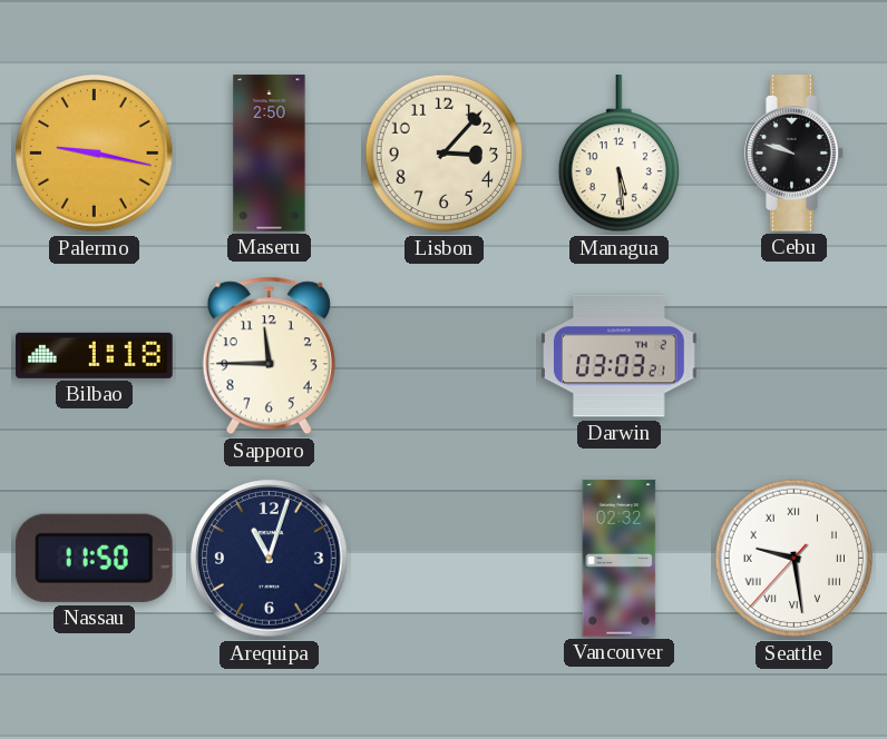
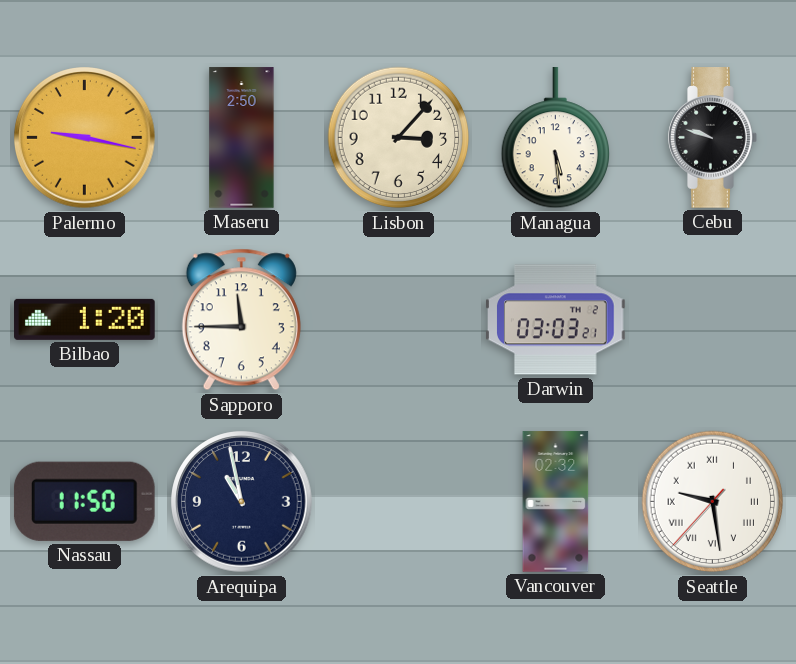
Bilbao: 1:18 -> 1:20
Arequipa: 11:03 -> 10:58
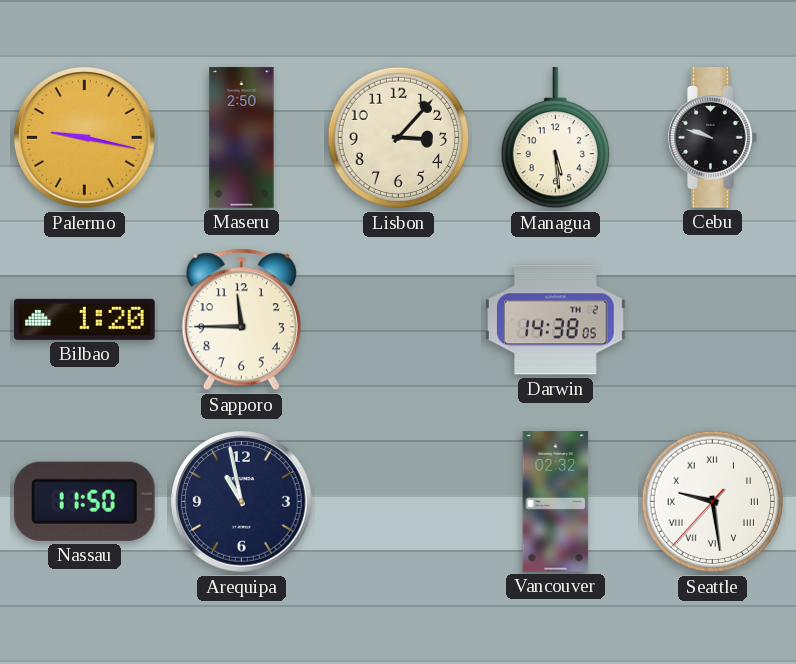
Darwin: 03:03 -> 14:38
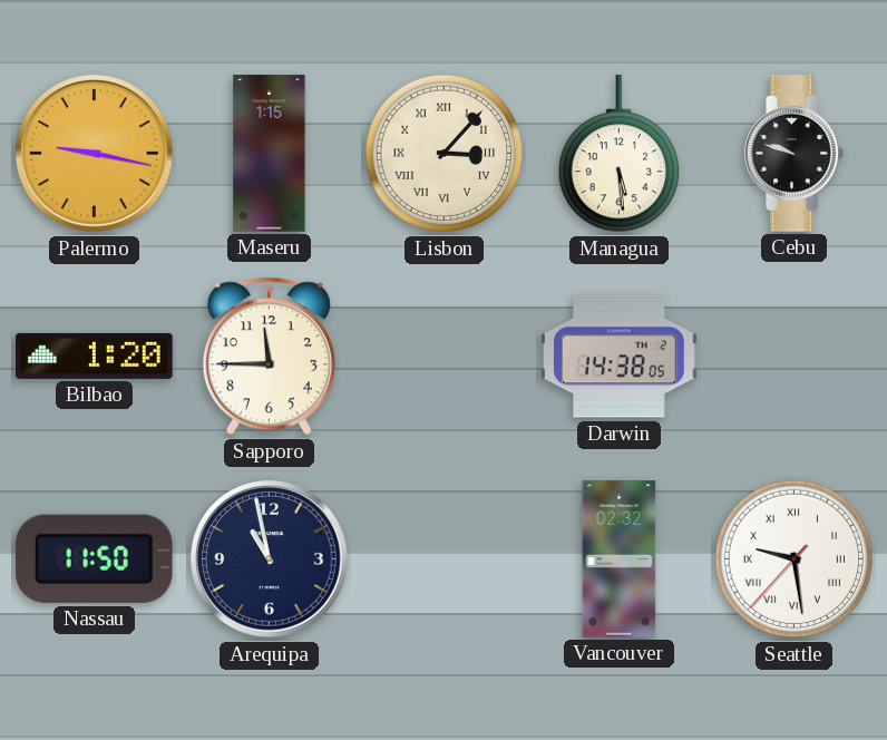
Maseru: 2:50 -> 1:15
Lisbon numerals: Arabic -> Roman
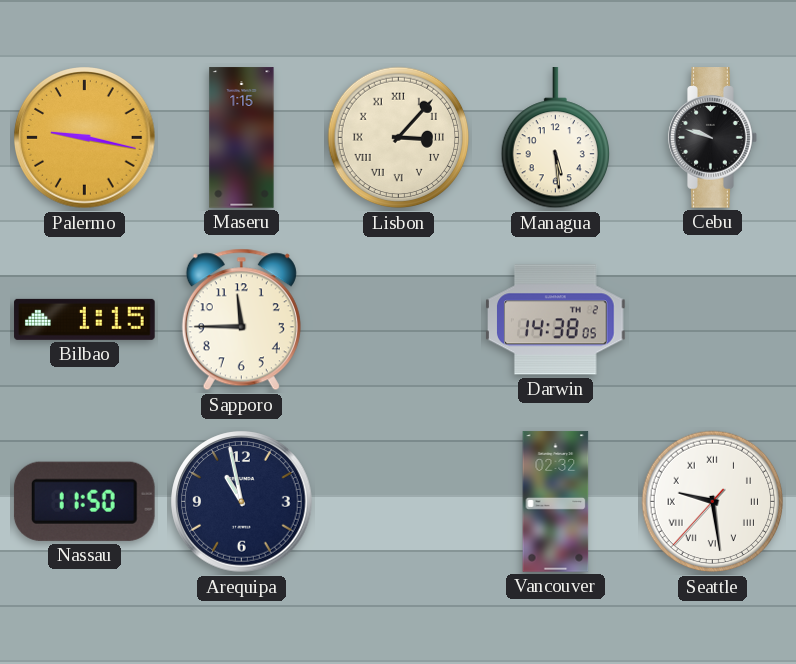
Bilbao: 1:20 -> 1:15
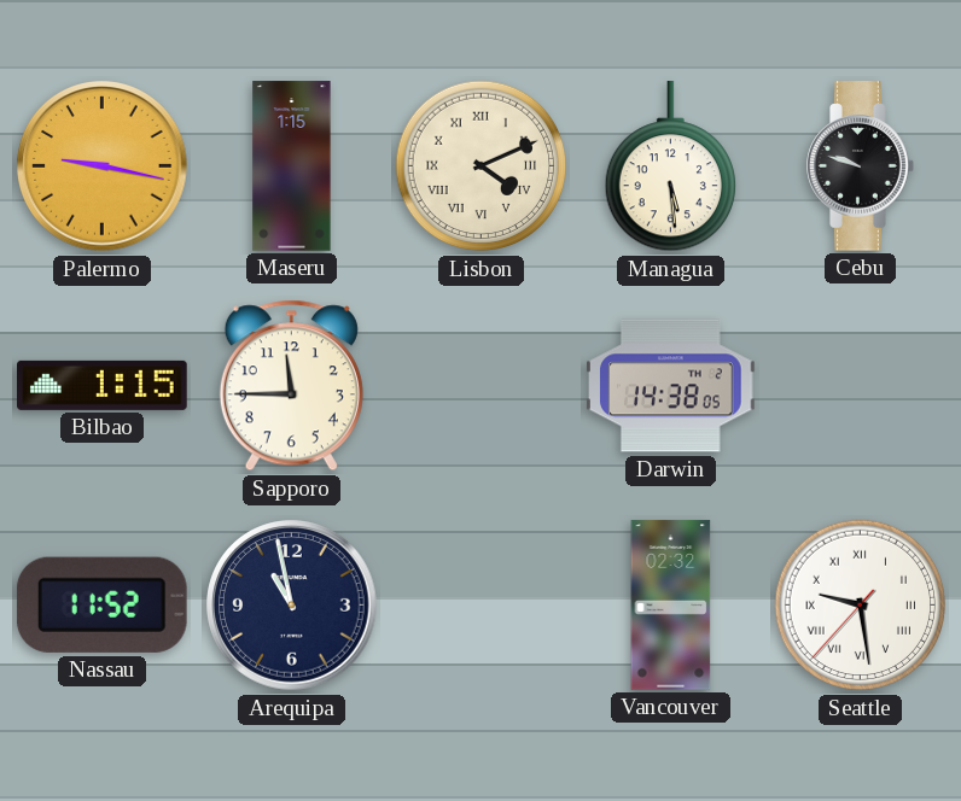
Lisbon: 3:07 -> 4:11
Nassau: 11:50 -> 11:52
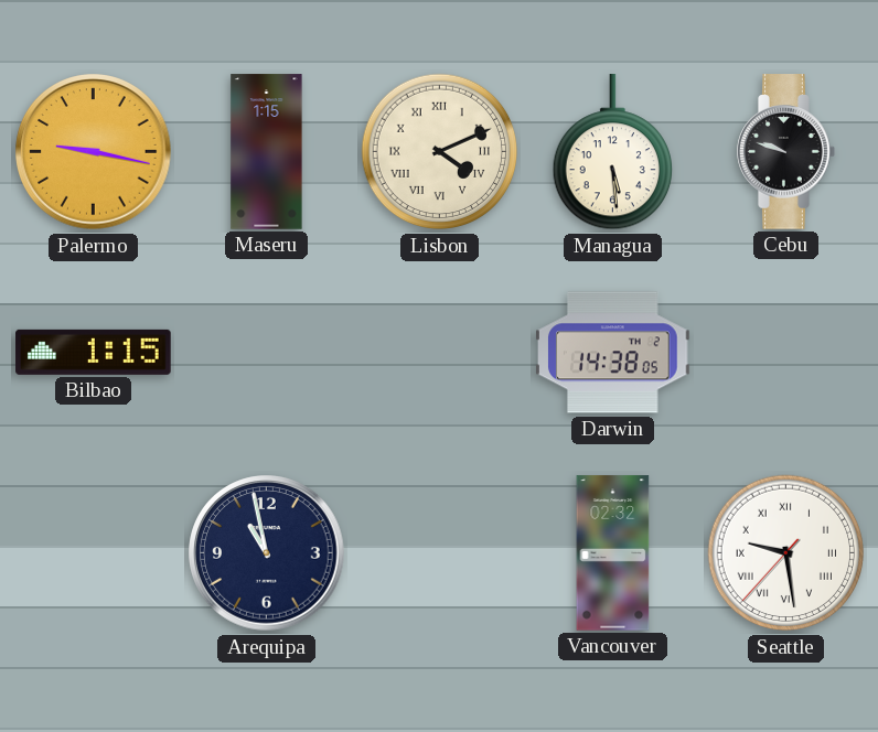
Sapporo: 11:45 -> none
Nassau: 11:52 -> none
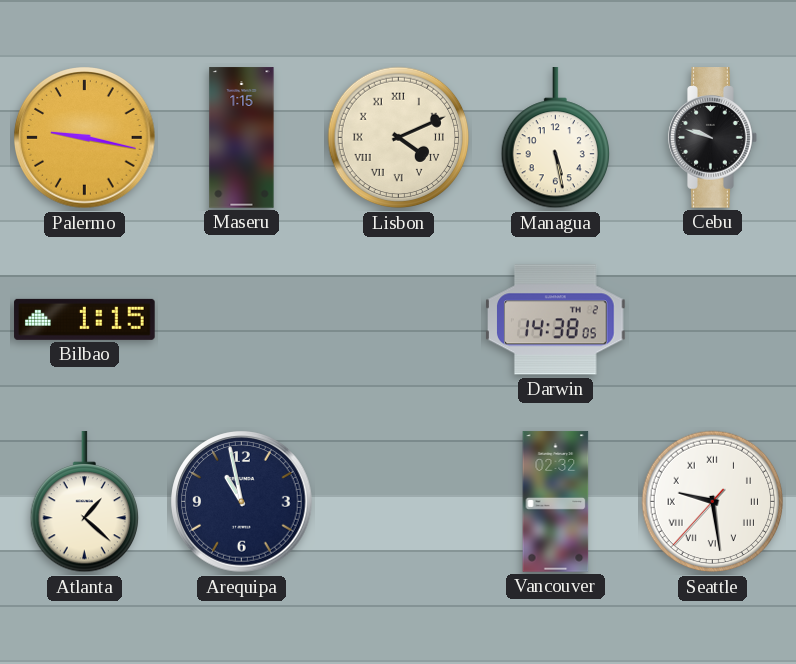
Managua: 5:29 -> 5:28
Atlanta: none -> 1:22
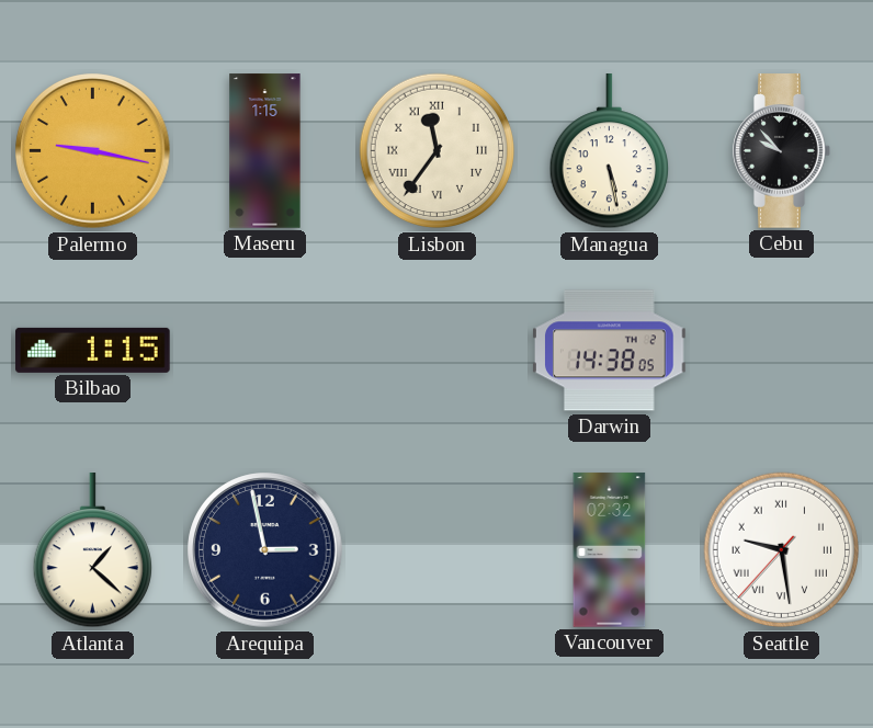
Lisbon: 4:11 -> 11:36
Cebu: 9:48 -> 9:53
Arequipa: 10:58 -> 2:58
